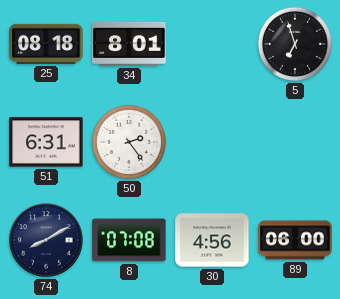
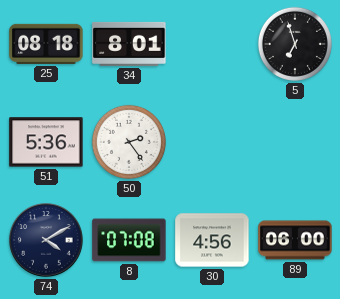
51: 6:31 -> 5:36
74: 8:10 -> 4:10
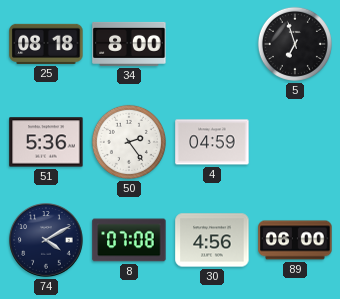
34: 8:01 -> 8:00
4: none -> 04:59
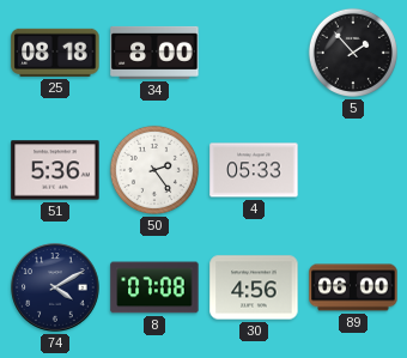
5: 6:57 -> 1:53
4: 04:59 -> 05:33
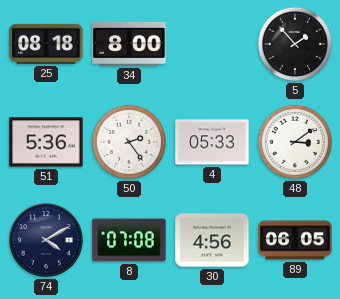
48: none -> 3:09
89: 06:00 -> 06:05
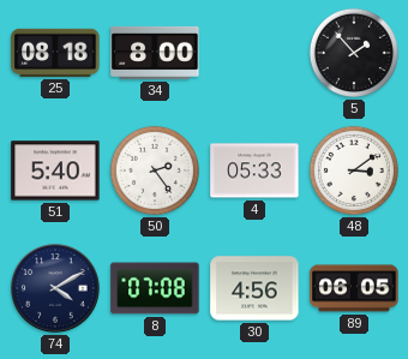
51: 5:36 -> 5:40
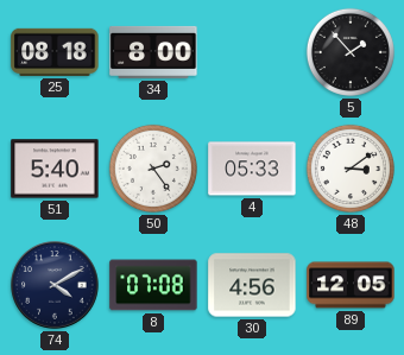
89: 06:05 -> 12:05
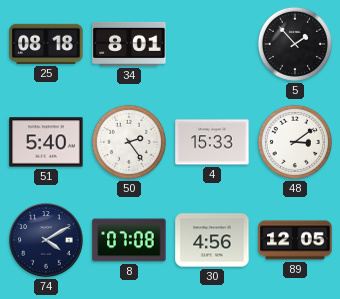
34: 8:00 -> 8:01
4: 05:33 -> 15:33
